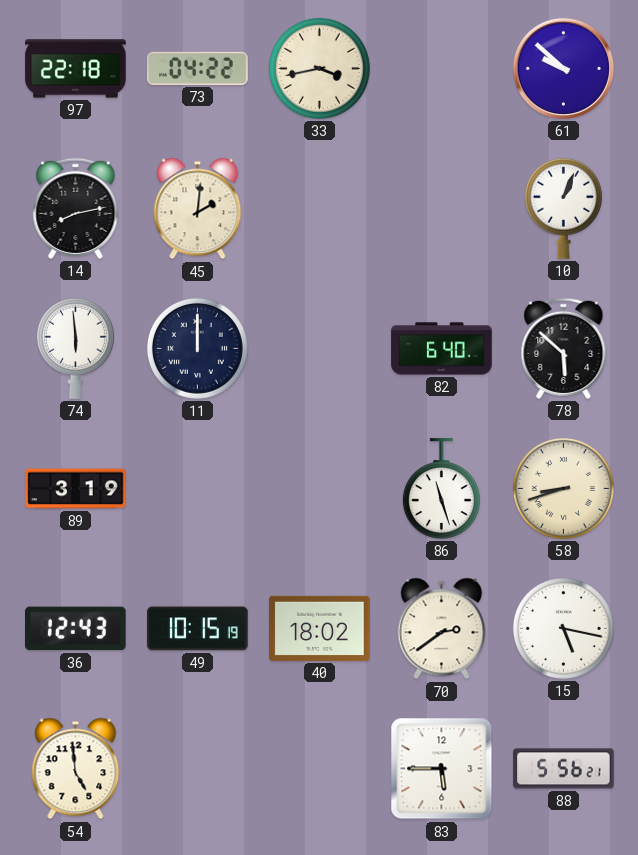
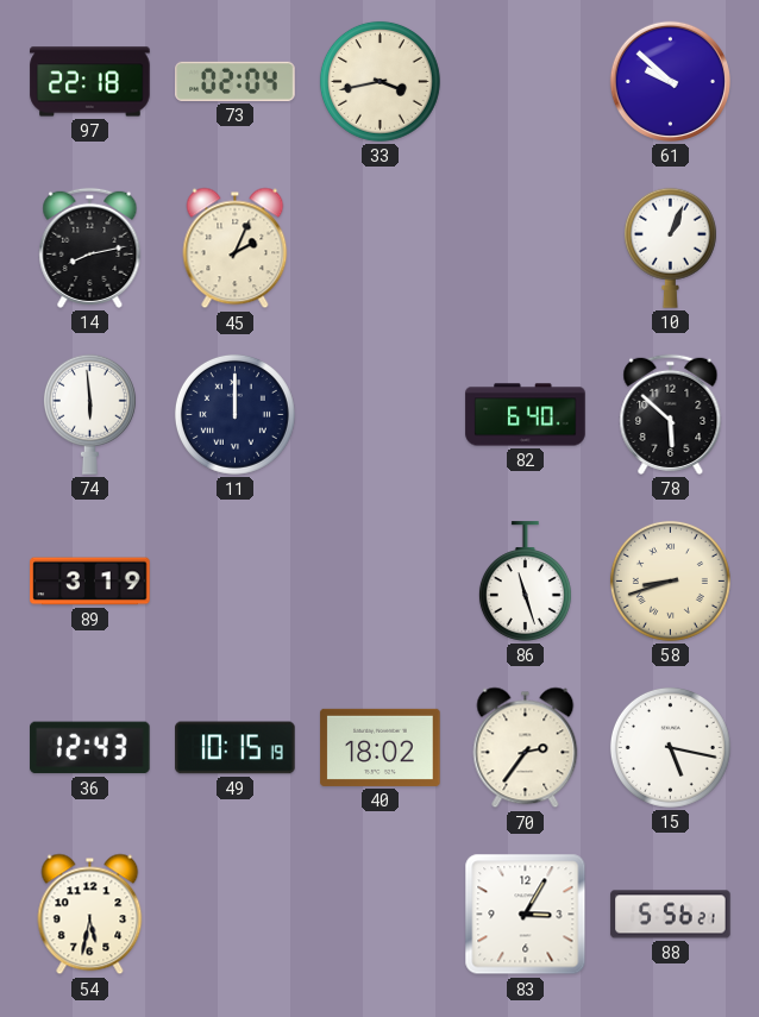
73: 04:22 -> 02:04
45: 2:01 -> 2:04
70: 2:39 -> 2:36
54: 4:59 -> 5:32
83: 5:45 -> 3:05
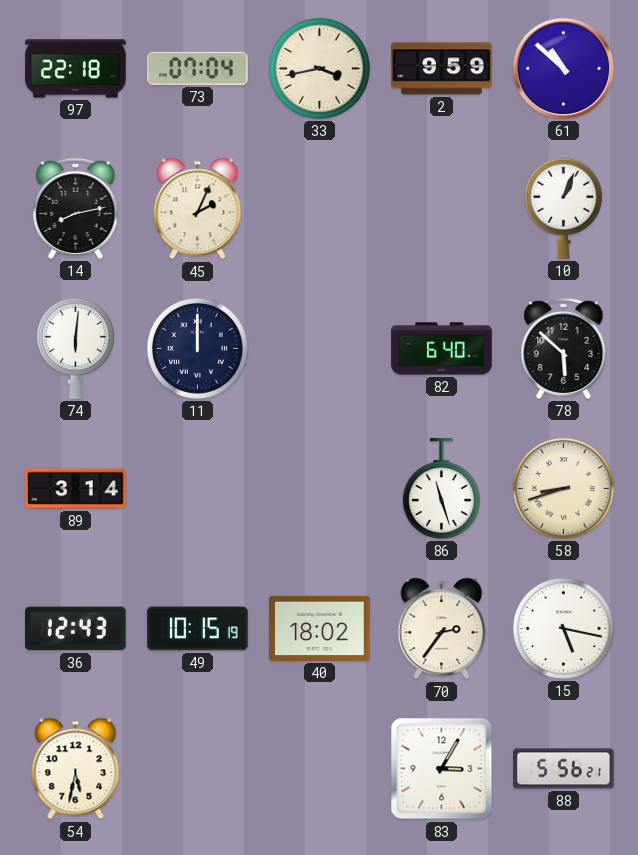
73: 02:04 -> 07:04
2: none -> 9:59
61: 9:52 -> 10:52
74: 5:59 -> 6:01
89: 3:19 -> 3:14
